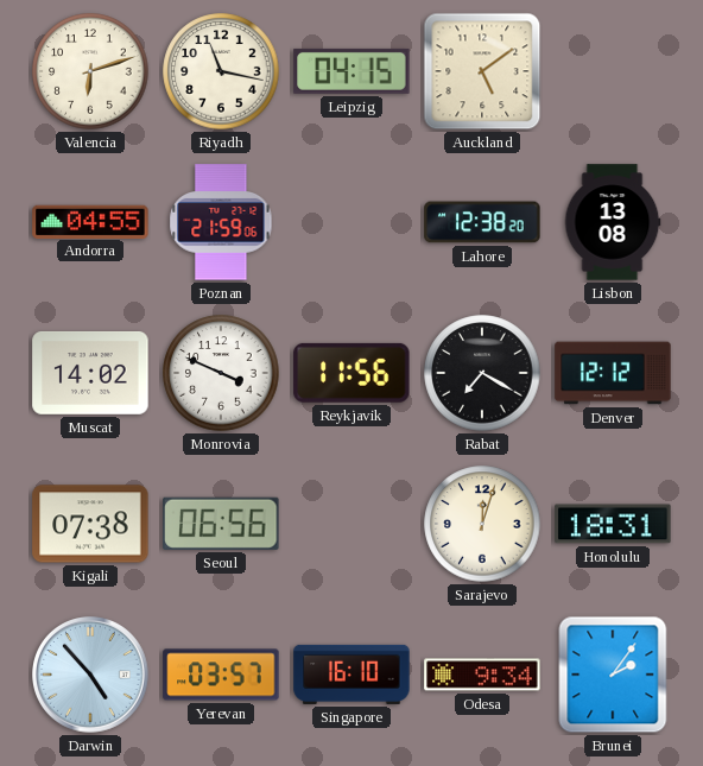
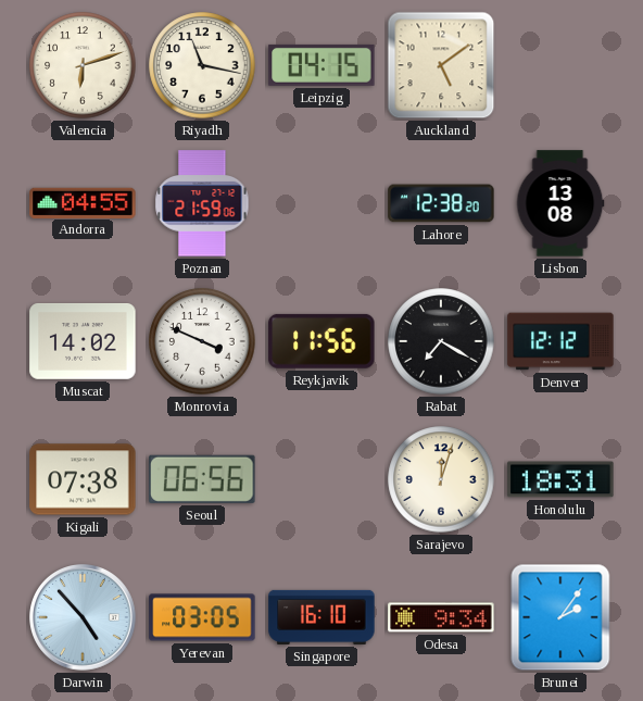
Yerevan: 03:57 -> 03:05
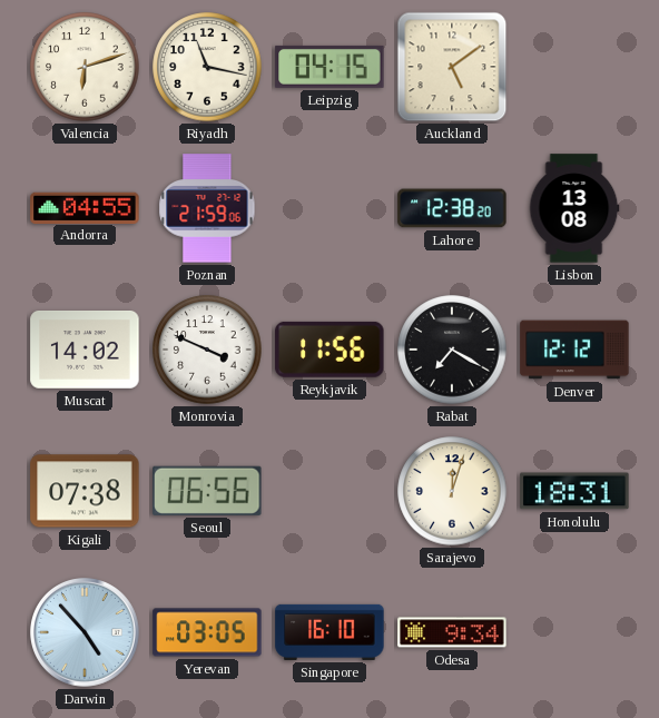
Brunei: 2:06 -> none
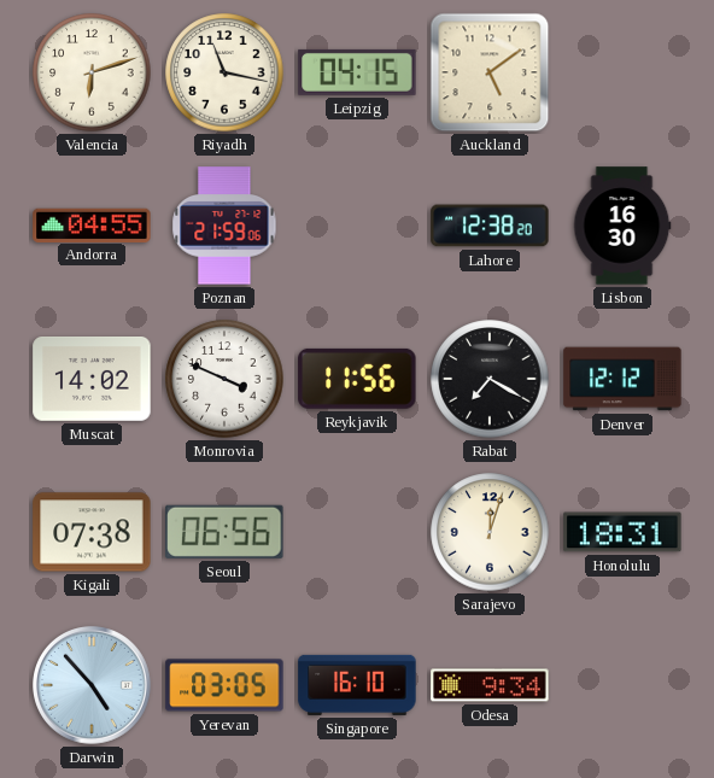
Lisbon: 13:08 -> 16:30
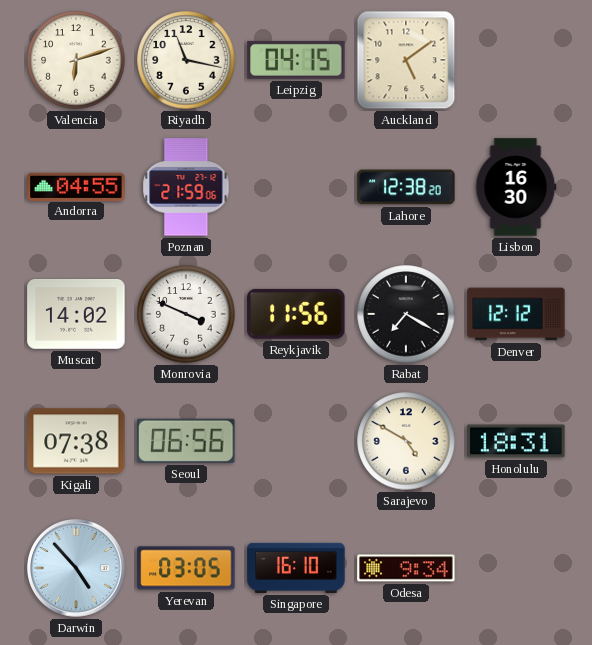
Sarajevo: 12:03 -> 4:50
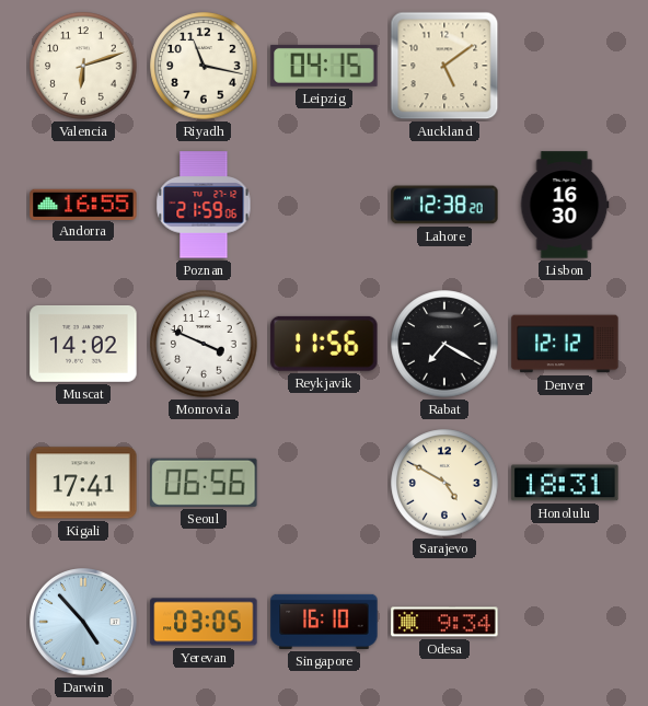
Andorra: 04:55 -> 16:55
Kigali: 07:38 -> 17:41
